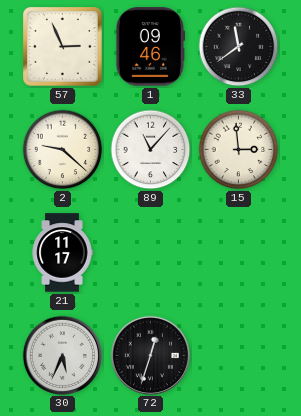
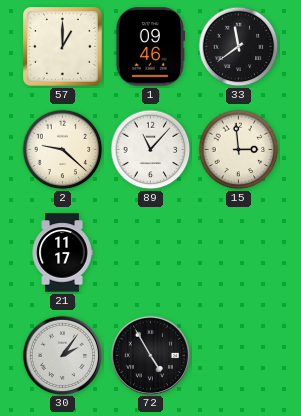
57: 2:56 -> 1:00
30: 5:34 -> 2:06
72: 12:33 -> 4:55
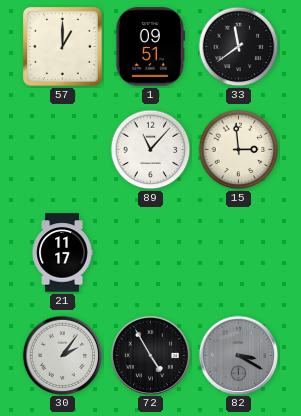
1: 09:46 -> 09:51
2: 9:22 -> none
82: none -> 3:20
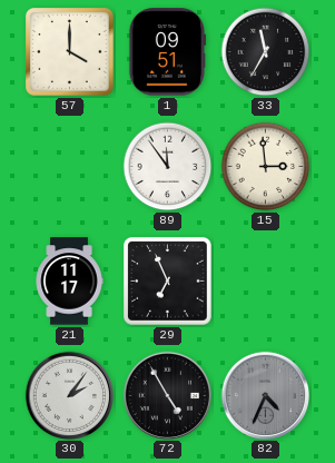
57: 1:00 -> 4:00
33: 11:39 -> 11:35
89: 11:07 -> 11:54
29: none -> 6:56
82: 3:20 -> 4:34
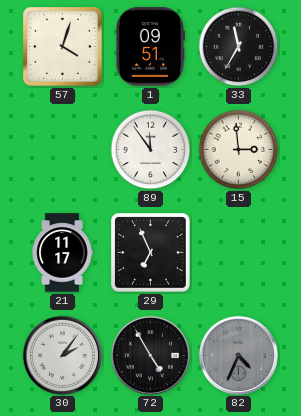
57: 4:00 -> 4:03
